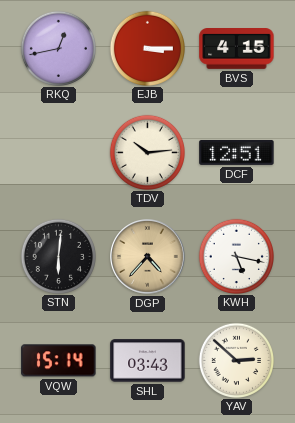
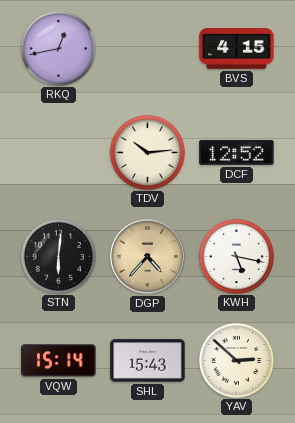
EJB: 3:15 -> none
DCF: 12:51 -> 12:52
SHL: 03:43 -> 15:43
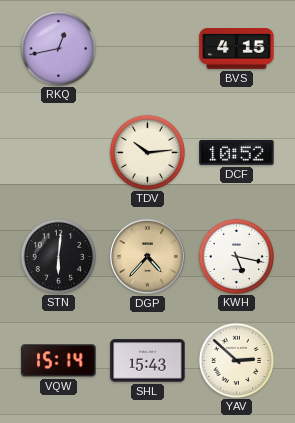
DCF: 12:52 -> 10:52
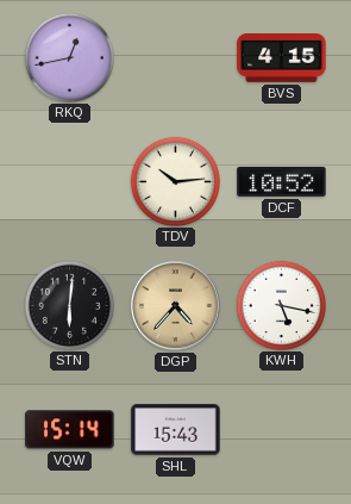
YAV: 2:52 -> none
